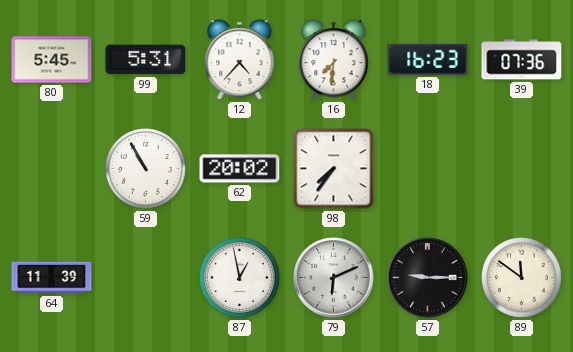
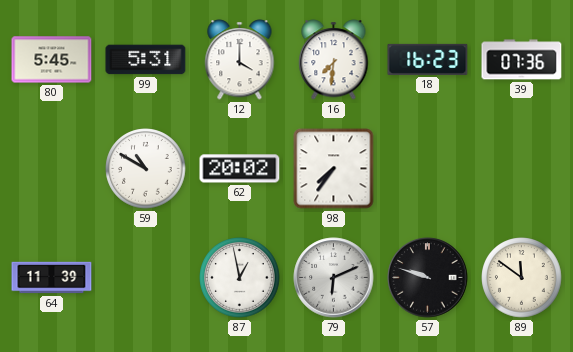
12: 4:37 -> 4:00
59: 10:55 -> 10:50
57: 9:15 -> 9:48
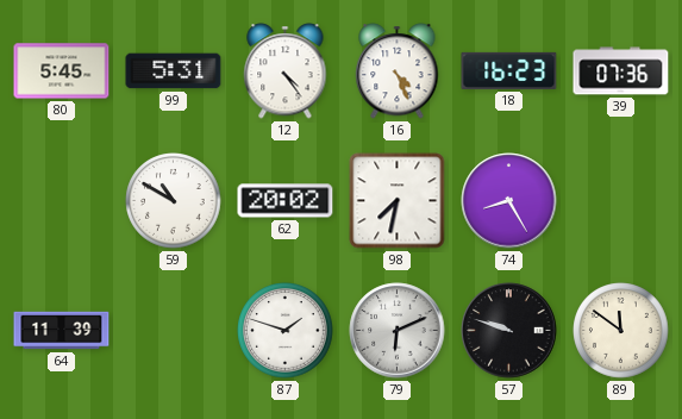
12: 4:00 -> 4:24
16: 7:31 -> 4:26
98: 7:36 -> 7:32
74: none -> 8:25
87: 12:58 -> 1:48
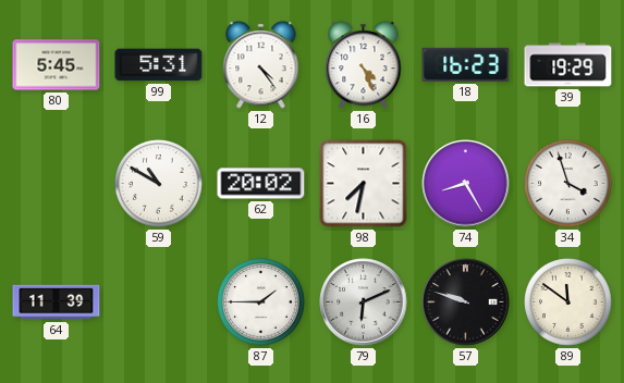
39: 07:36 -> 19:29
34: none -> 3:57
87: 1:48 -> 1:45
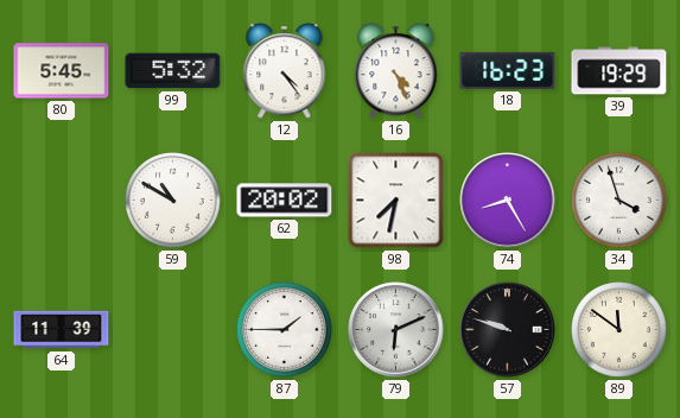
99: 5:31 -> 5:32
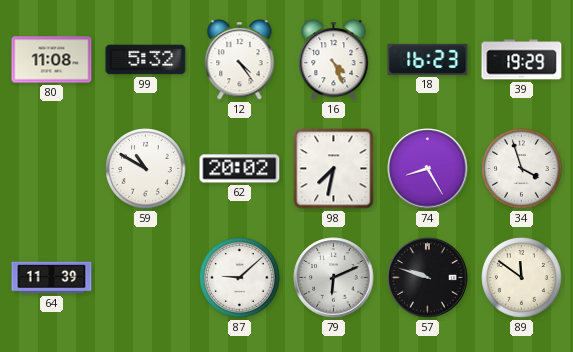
80: 5:45 -> 11:08
87: 1:45 -> 9:08
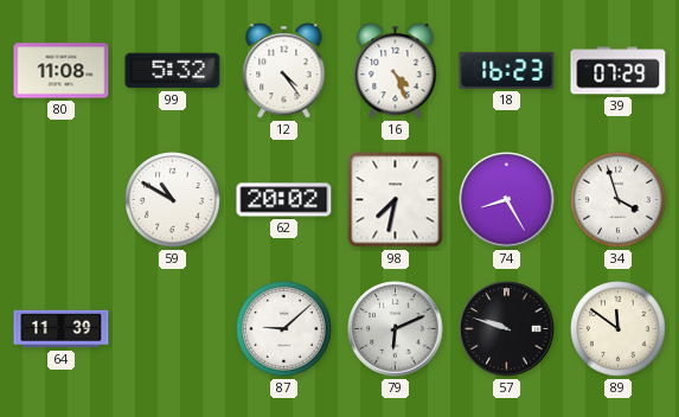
39: 19:29 -> 07:29
